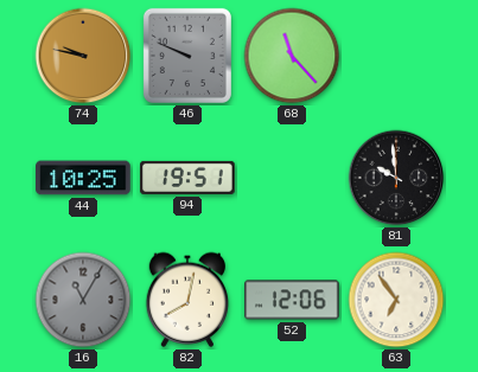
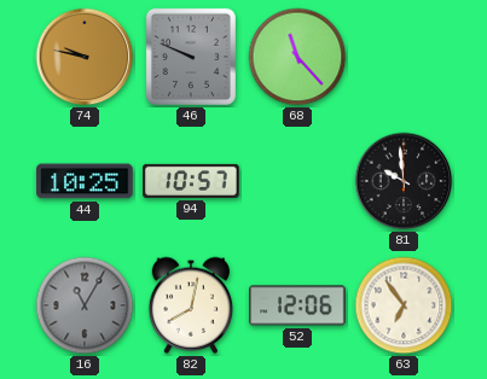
94: 19:51 -> 10:57
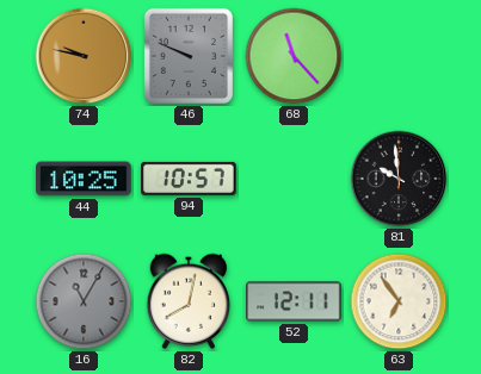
52: 12:06 -> 12:11
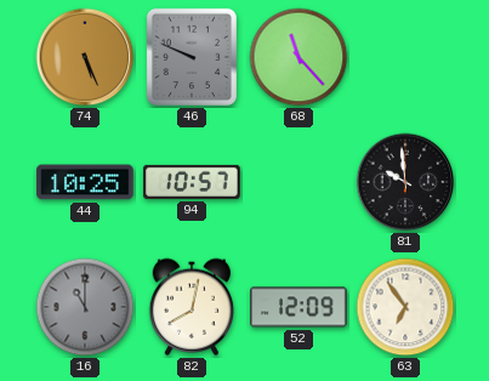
74: 9:47 -> 5:26
16: 11:05 -> 11:00
52: 12:11 -> 12:09
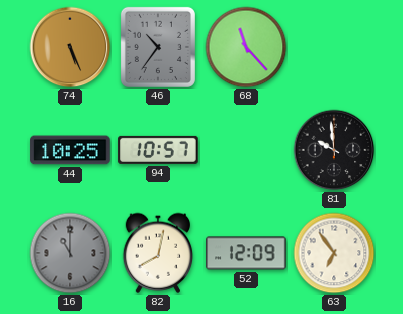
46: 9:49 -> 10:36
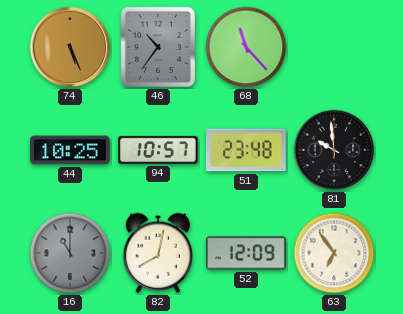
51: none -> 23:48
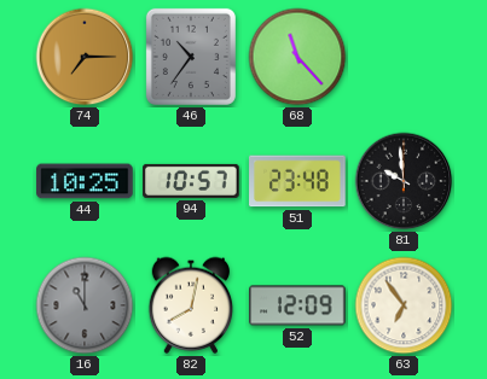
74: 5:26 -> 7:15
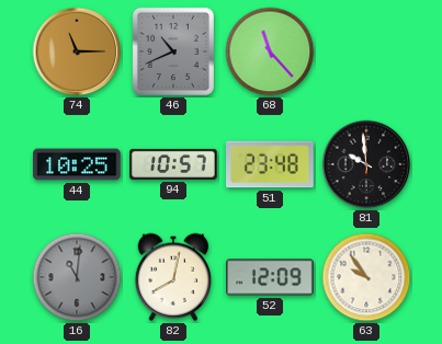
74: 7:15 -> 11:15
46: 10:36 -> 10:41
16: 11:00 -> 11:01
63: 6:54 -> 9:54
